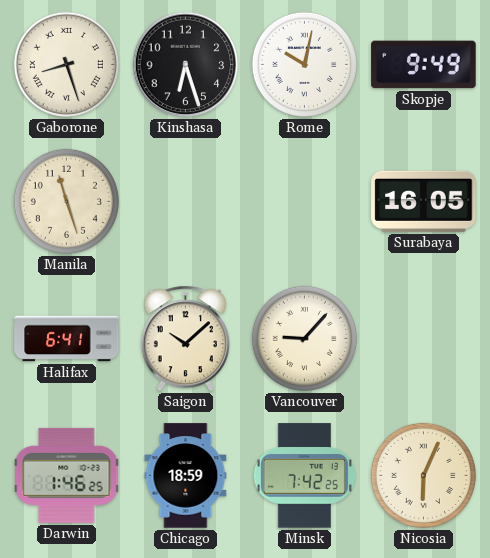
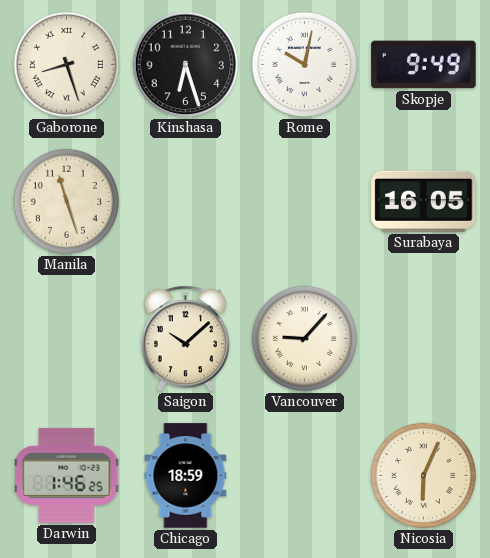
Halifax: 6:41 -> none
Minsk: 7:42 -> none
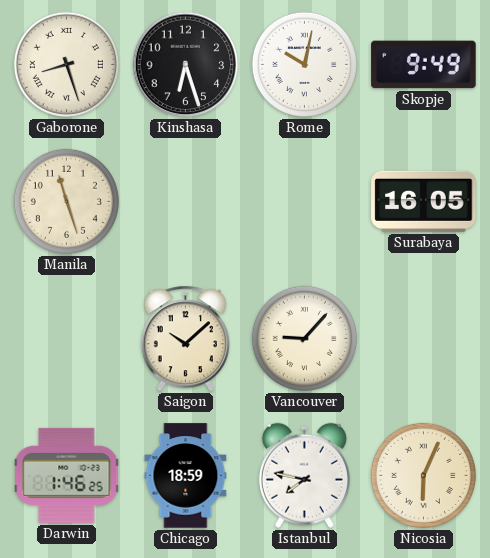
Istanbul: none -> 7:47
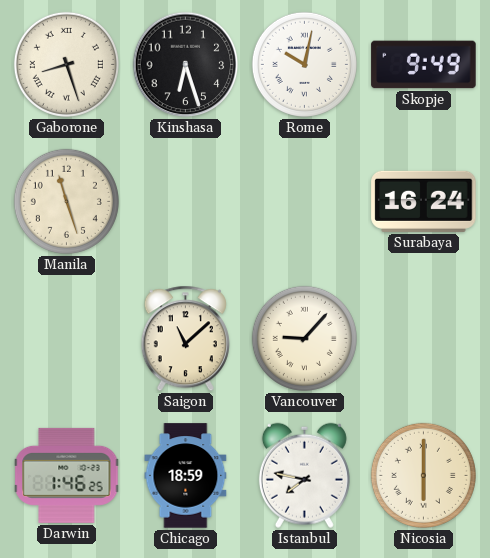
Surabaya: 16:05 -> 16:24
Saigon: 10:08 -> 11:08
Nicosia: 6:04 -> 6:00
